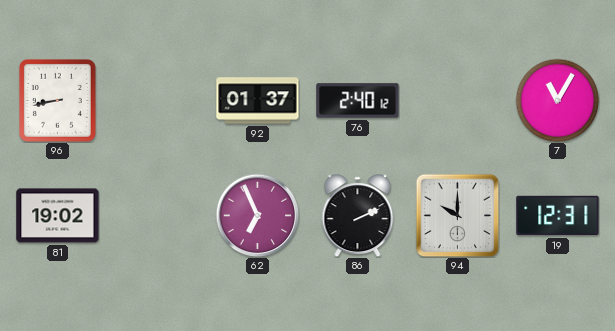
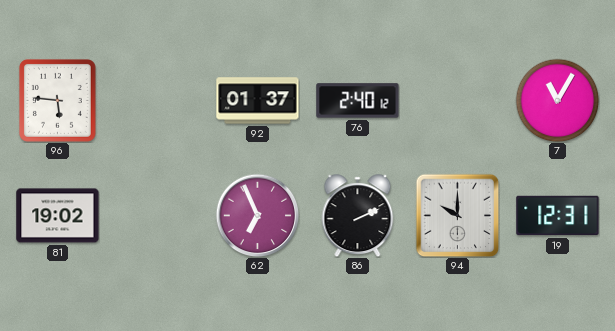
96: 8:43 -> 5:46
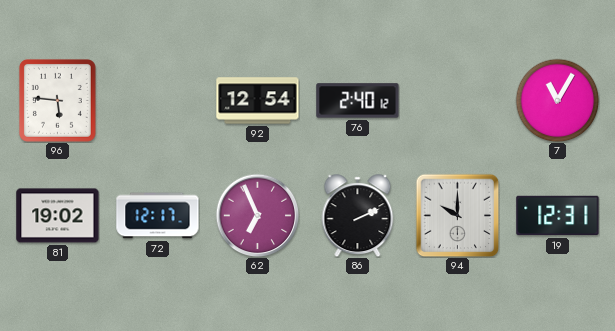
92: 01:37 -> 12:54
72: none -> 12:17
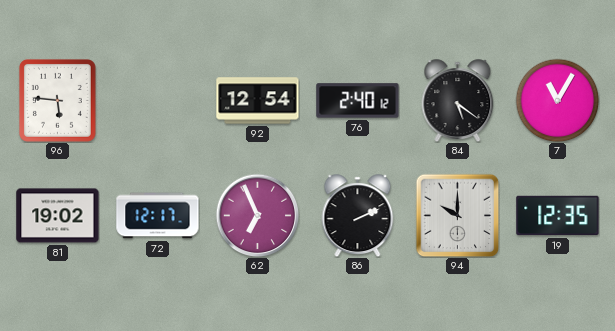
84: none -> 5:21
19: 12:31 -> 12:35
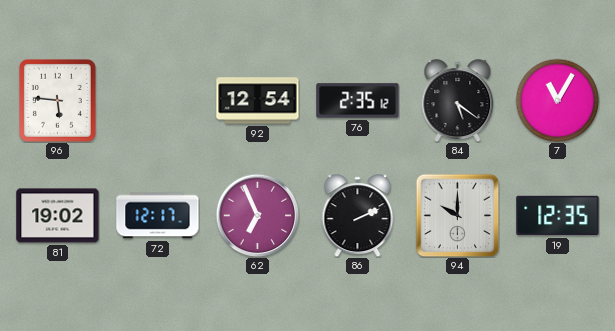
76: 2:40 -> 2:35
